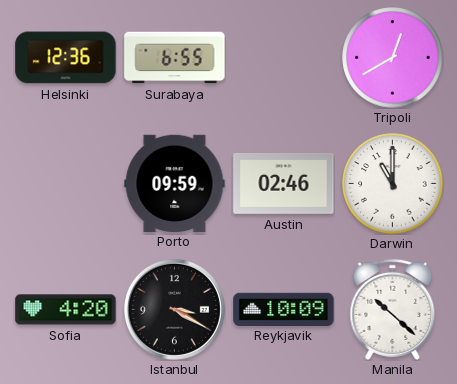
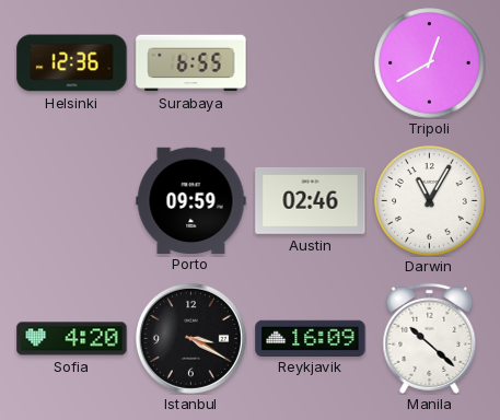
Darwin: 11:00 -> 11:05
Reykjavik: 10:09 -> 16:09
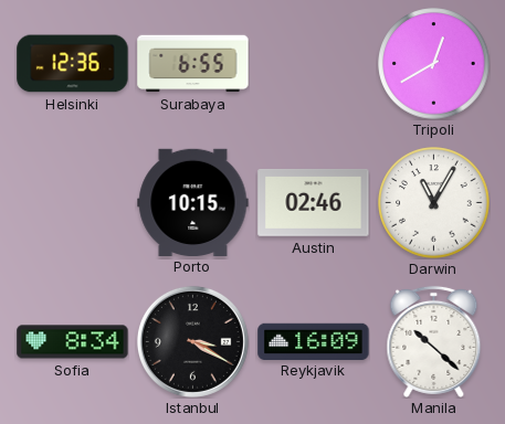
Porto: 09:59 -> 10:15
Sofia: 4:20 -> 8:34
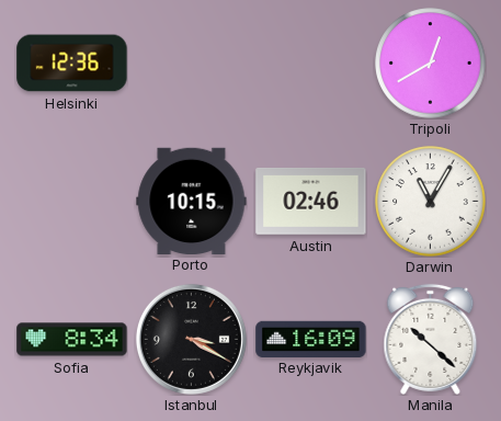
Surabaya: 6:55 -> none
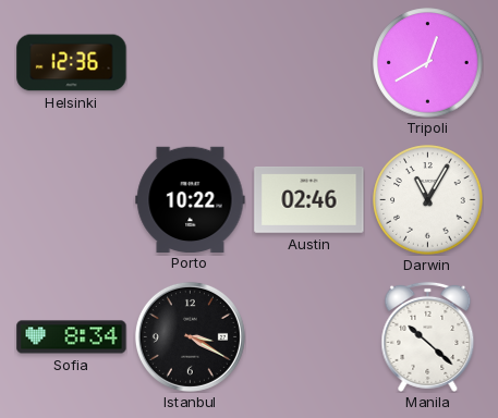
Porto: 10:15 -> 10:22
Reykjavik: 16:09 -> none
